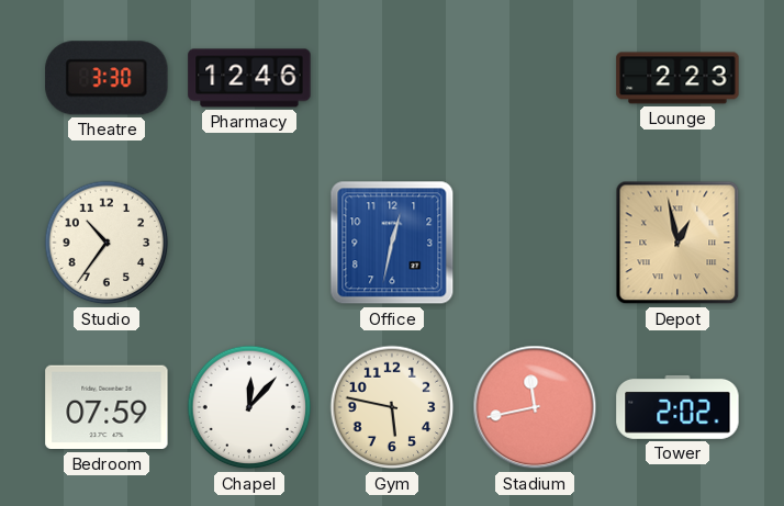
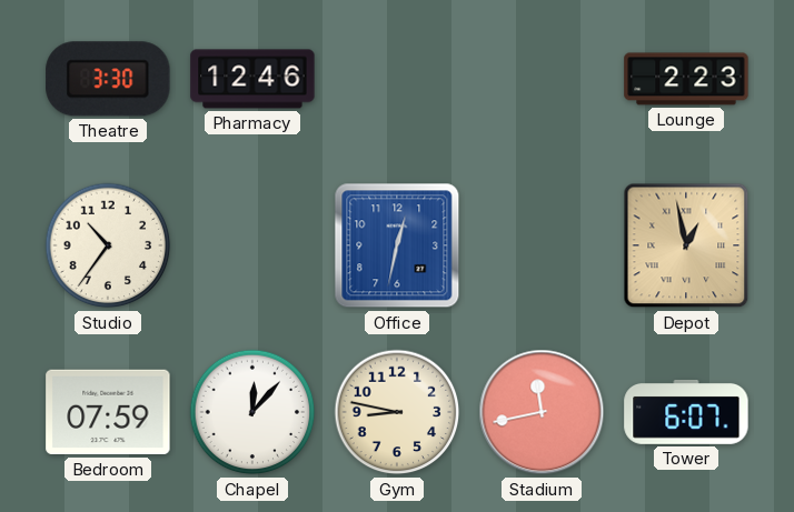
Gym: 5:47 -> 8:47
Tower: 2:02 -> 6:07
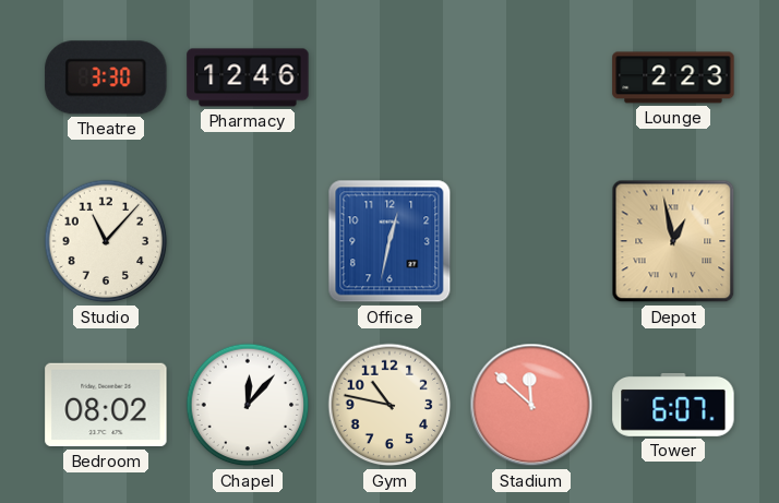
Studio: 10:36 -> 11:07
Bedroom: 07:59 -> 08:02
Gym: 8:47 -> 10:47
Stadium: 11:43 -> 11:52
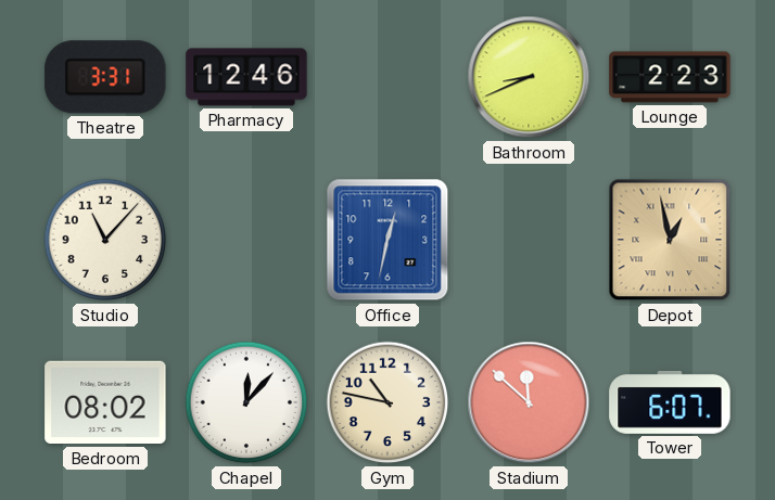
Theatre: 3:30 -> 3:31
Bathroom: none -> 8:41
